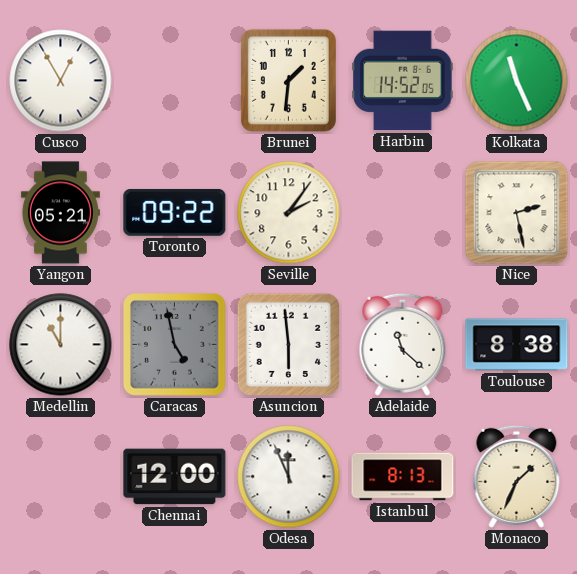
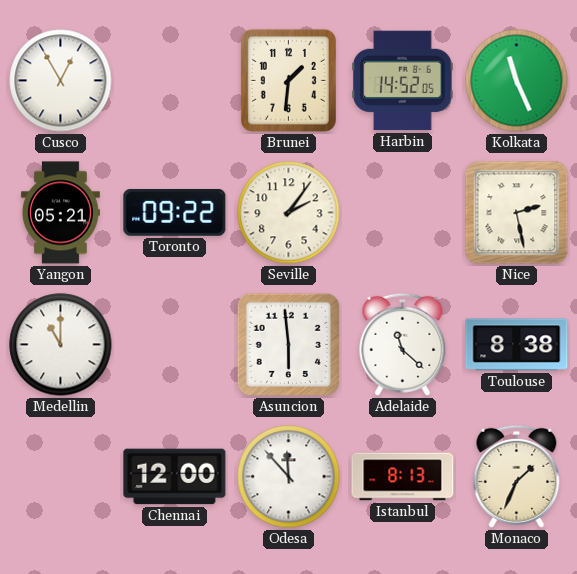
Caracas: 4:58 -> none
Odesa: 11:56 -> 11:53
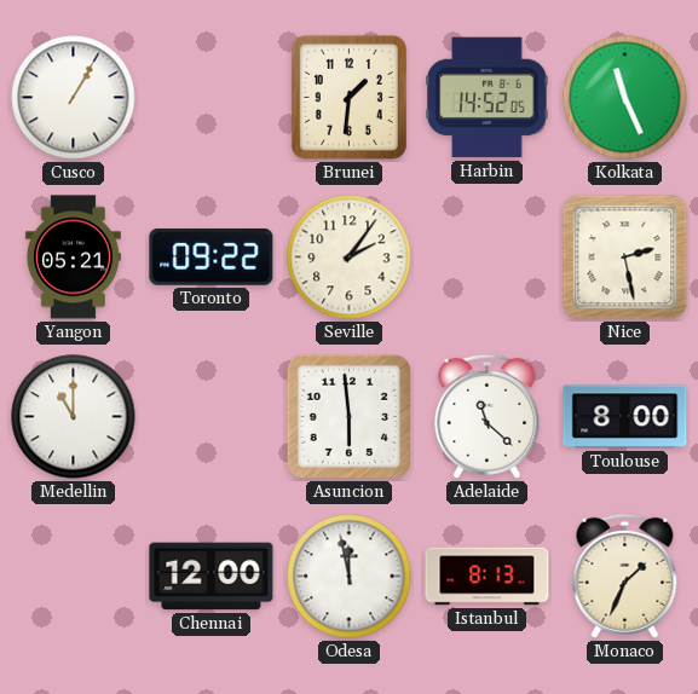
Cusco: 12:55 -> 1:05
Toulouse: 8:38 -> 8:00
Odesa: 11:53 -> 11:58
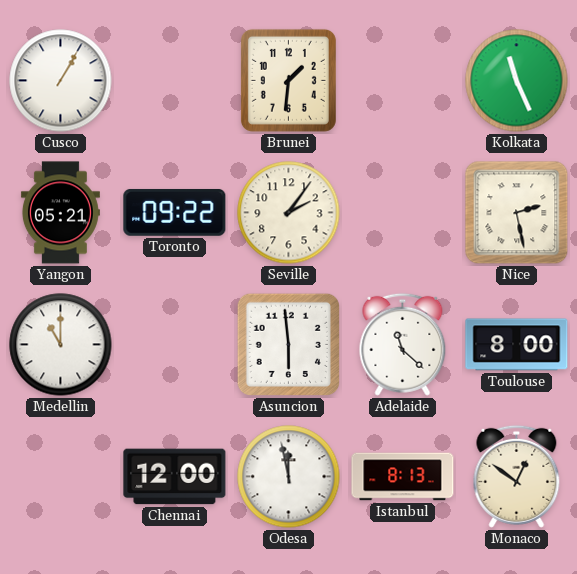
Harbin: 14:52 -> none
Monaco: 1:34 -> 12:51
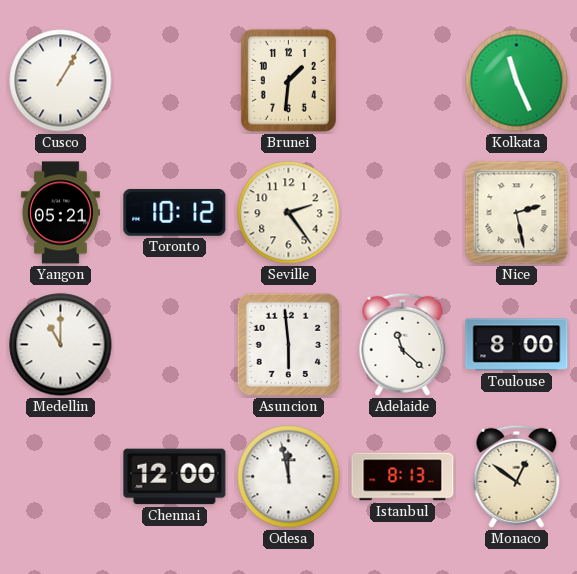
Toronto: 09:22 -> 10:12
Seville: 2:06 -> 2:24
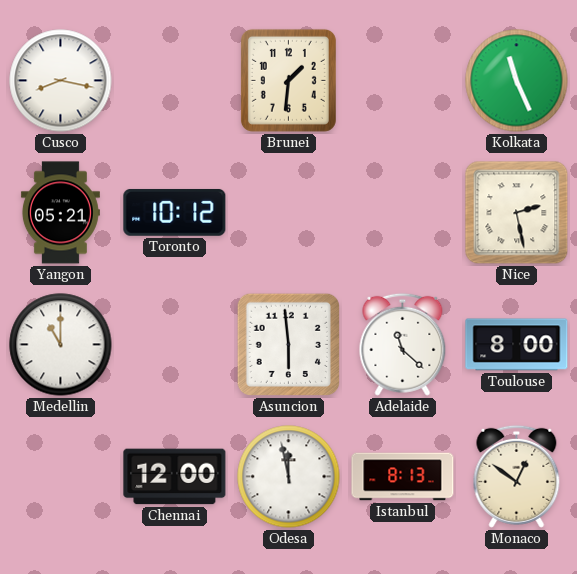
Cusco: 1:05 -> 8:17
Seville: 2:24 -> none
